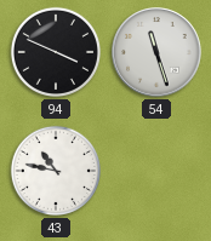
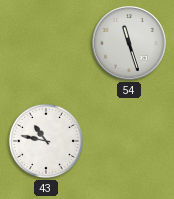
94: 3:49 -> none
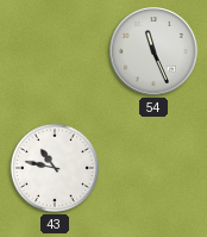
54: 11:27 -> 11:26
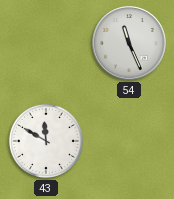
43: 10:47 -> 11:50
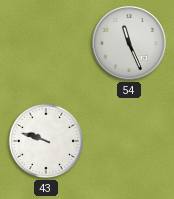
43: 11:50 -> 9:48
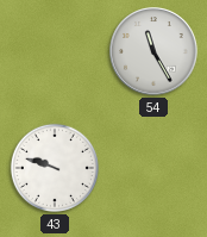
54: 11:26 -> 11:25
